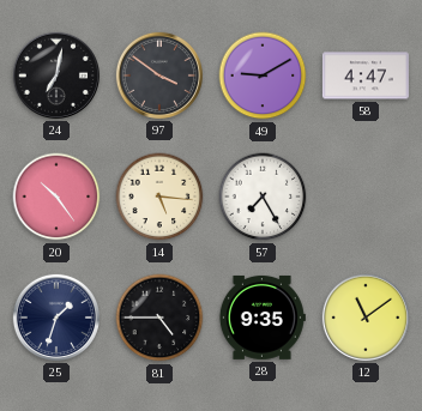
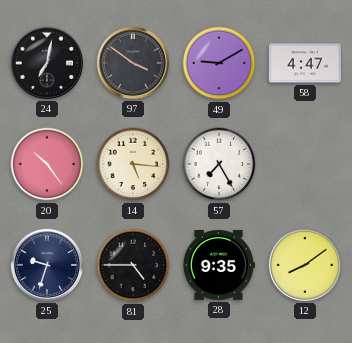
25: 1:33 -> 9:33
12: 11:09 -> 8:09
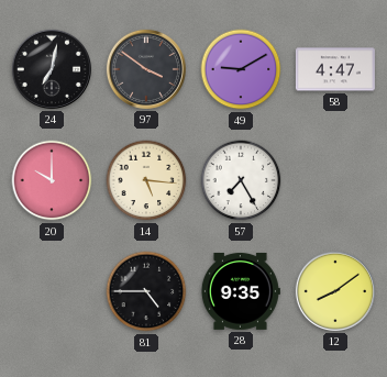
20: 10:24 -> 10:00
25: 9:33 -> none
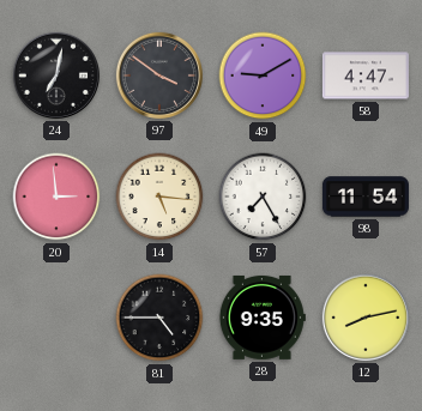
20: 10:00 -> 2:59
98: none -> 11:54
12: 8:09 -> 8:13
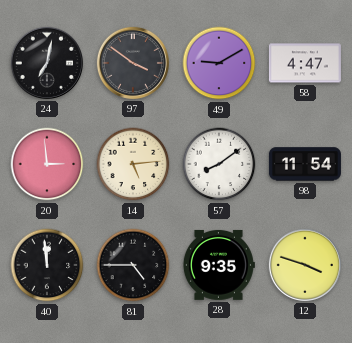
14: 5:16 -> 5:14
57: 7:25 -> 8:09
40: none -> 11:59
12: 8:13 -> 3:48
